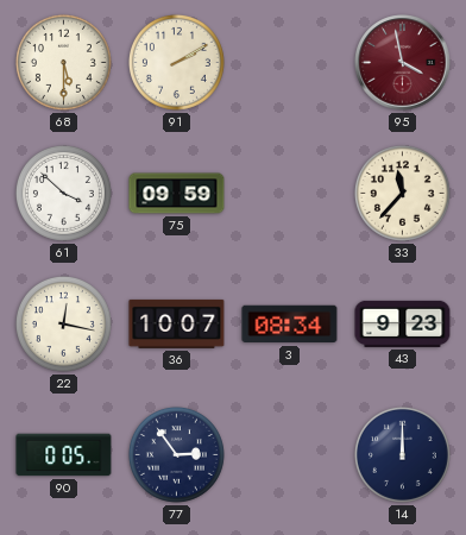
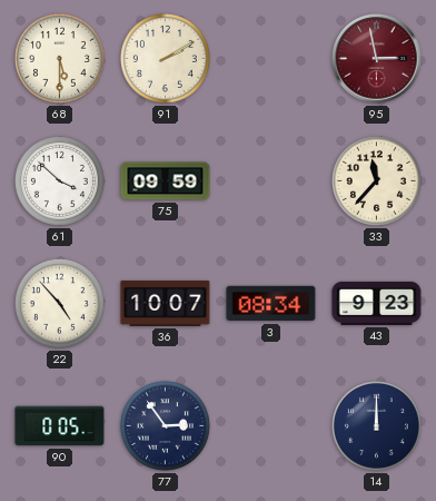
95: 3:58 -> 2:58
22: 12:17 -> 4:53
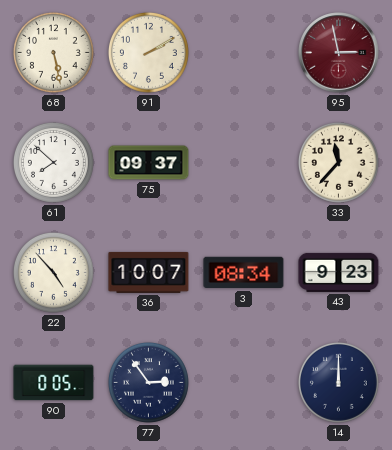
68: 5:30 -> 5:28
61: 3:52 -> 7:52
75: 09:59 -> 09:37
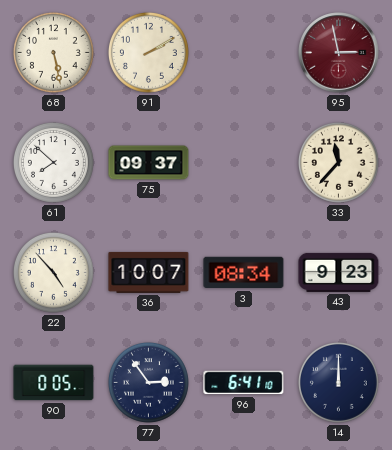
96: none -> 6:41
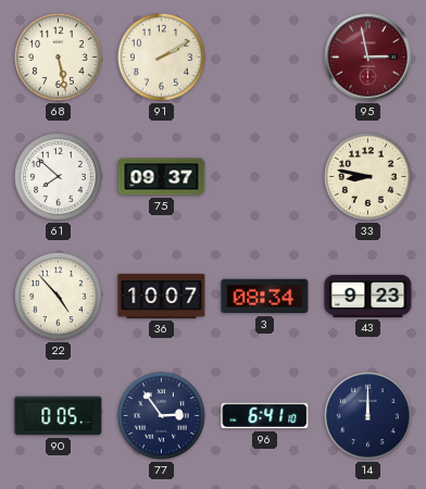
33: 11:37 -> 8:47
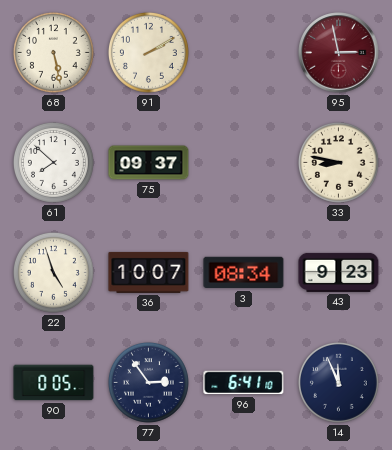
22: 4:53 -> 4:57
14: 12:00 -> 11:56
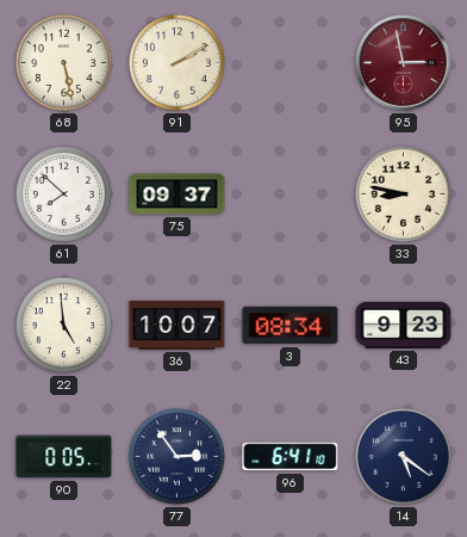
22: 4:57 -> 4:59
14: 11:56 -> 5:21
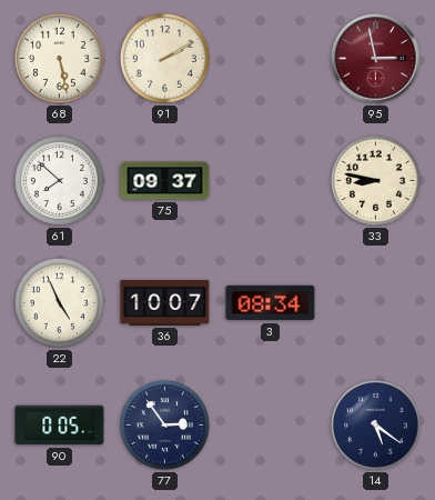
22: 4:59 -> 4:56
43: 9:23 -> none
96: 6:41 -> none
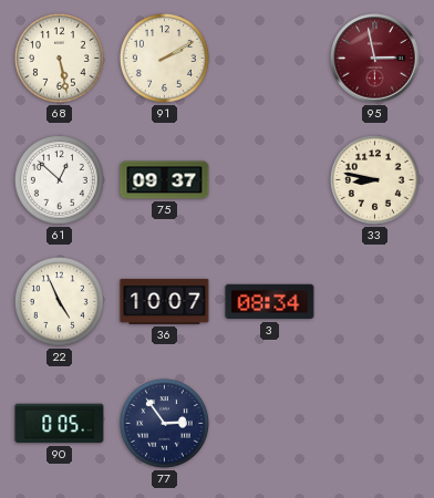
61: 7:52 -> 12:52
14: 5:21 -> none
